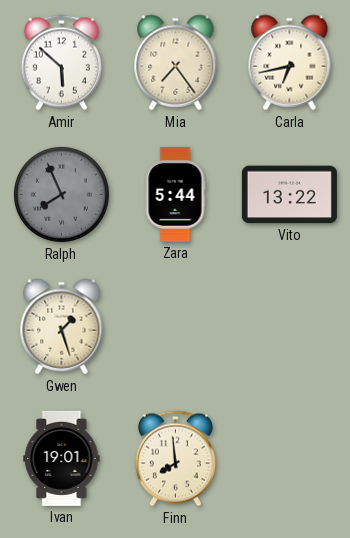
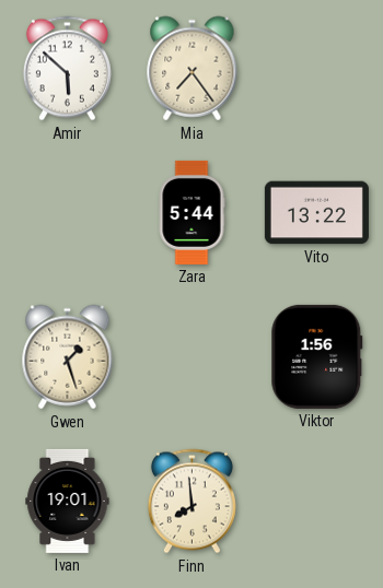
Carla: 6:43 -> none
Ralph: 7:56 -> none
Viktor: none -> 1:56
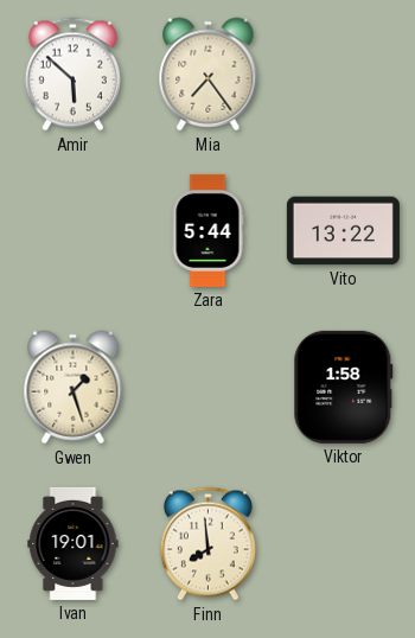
Viktor: 1:56 -> 1:58
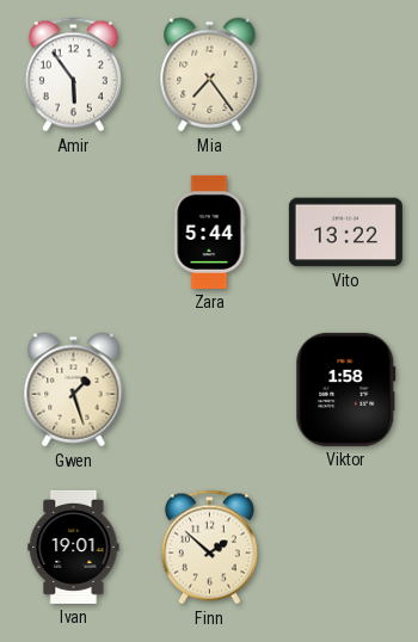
Amir: 5:52 -> 5:54
Finn: 7:59 -> 1:52
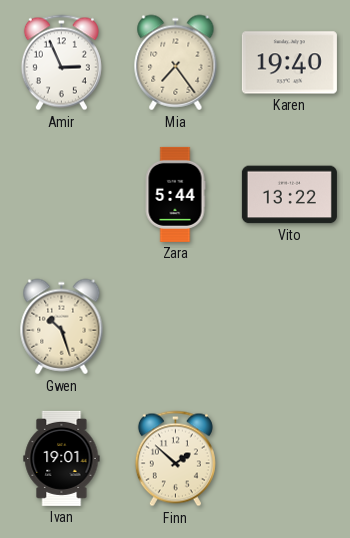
Amir: 5:54 -> 2:56
Karen: none -> 19:40
Gwen: 1:27 -> 10:27
Viktor: 1:58 -> none
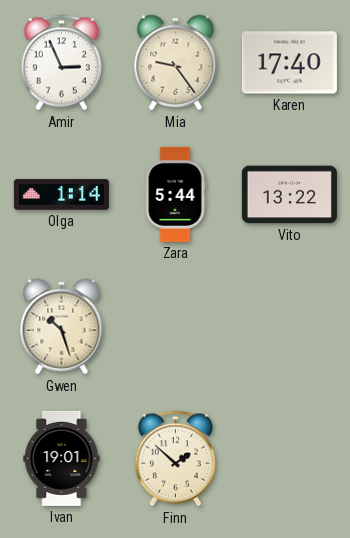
Mia: 7:24 -> 9:24
Karen: 19:40 -> 17:40
Olga: none -> 1:14
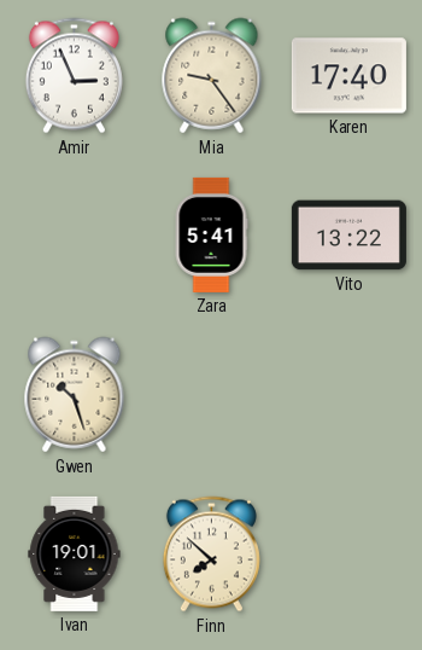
Olga: 1:14 -> none
Zara: 5:44 -> 5:41
Finn: 1:52 -> 7:52
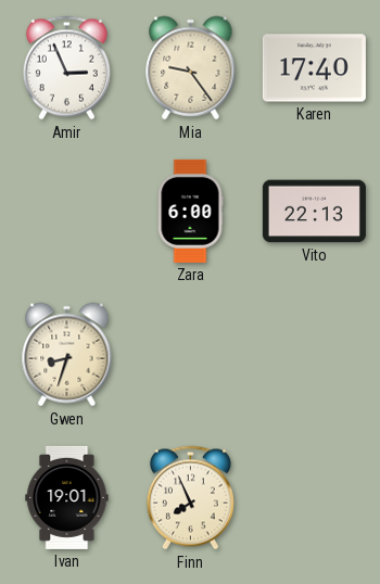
Zara: 5:41 -> 6:00
Vito: 13:22 -> 22:13
Gwen: 10:27 -> 8:33
Finn: 7:52 -> 7:56
